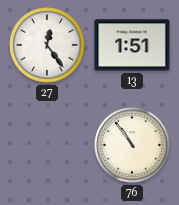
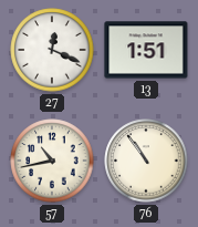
27: 12:24 -> 12:19
57: none -> 10:43
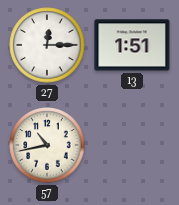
27: 12:19 -> 12:15
76: 10:54 -> none
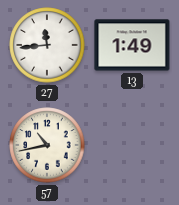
27: 12:15 -> 11:44
13: 1:51 -> 1:49
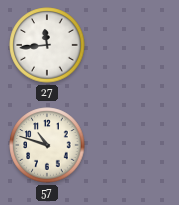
13: 1:49 -> none
57: 10:43 -> 10:48
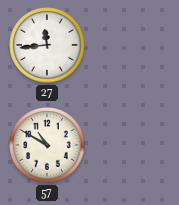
57: 10:48 -> 10:50
